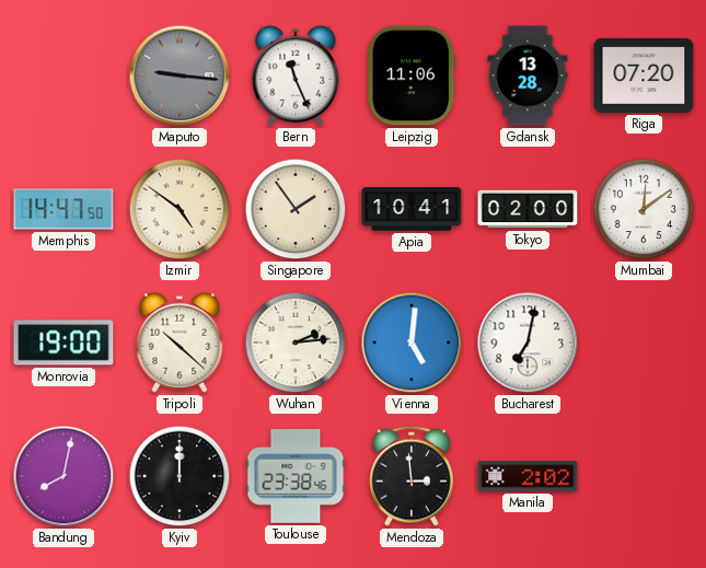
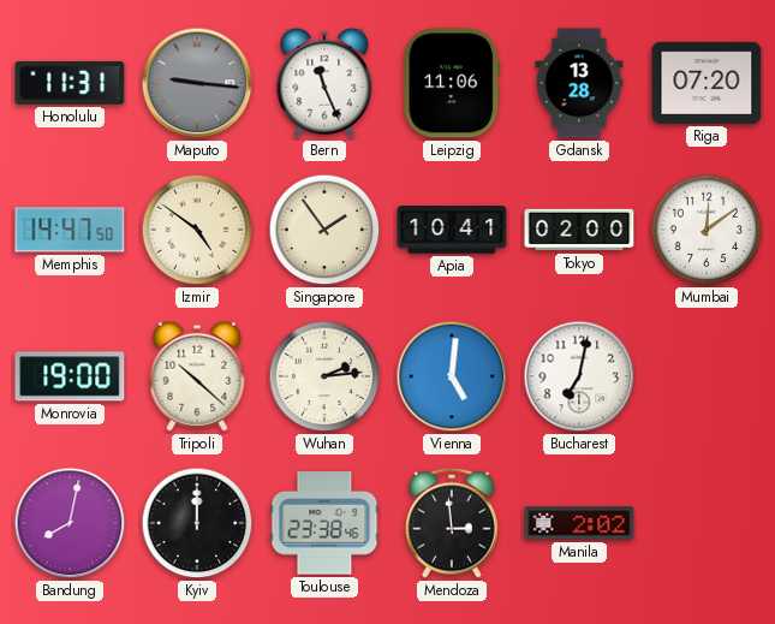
Honolulu: none -> 11:31
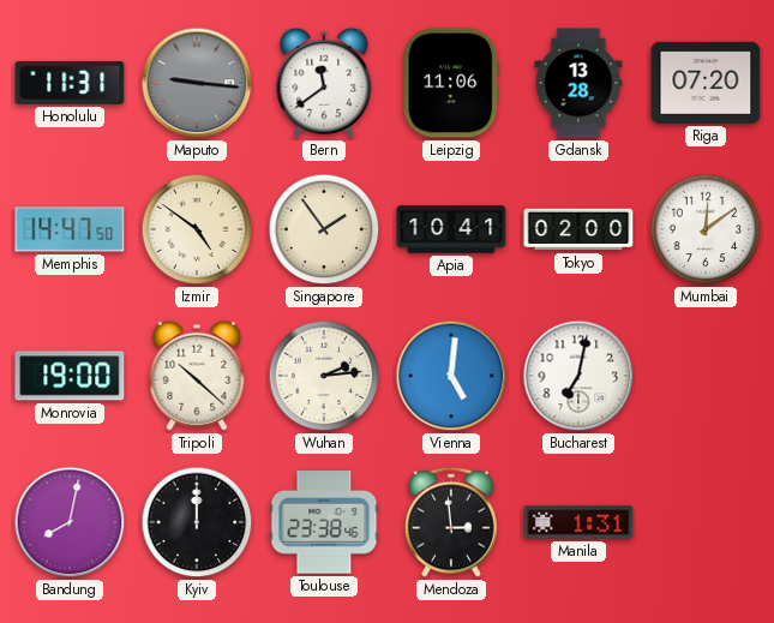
Bern: 11:26 -> 11:39
Manila: 2:02 -> 1:31
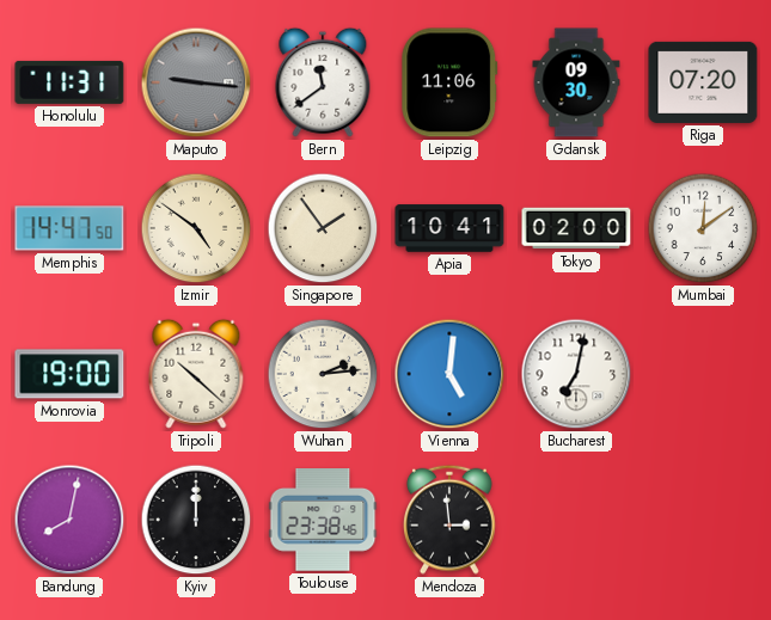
Gdansk: 13:28 -> 09:30
Manila: 1:31 -> none
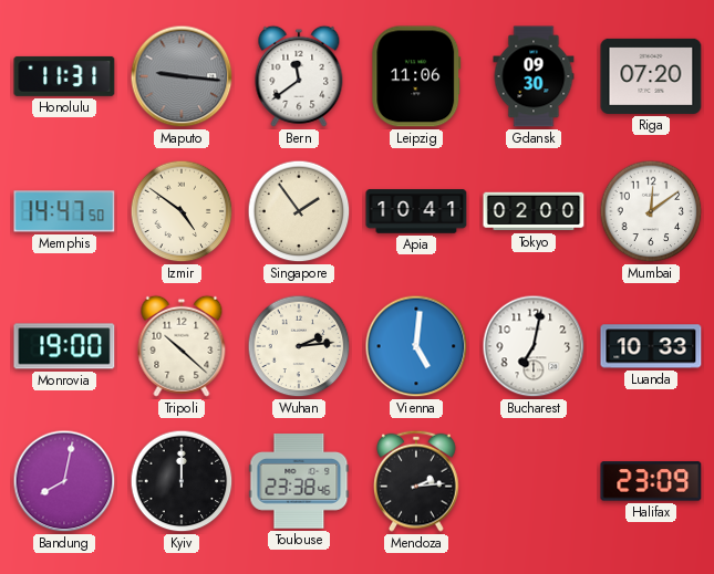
Luanda: none -> 10:33
Mendoza: 2:59 -> 2:14
Halifax: none -> 23:09
